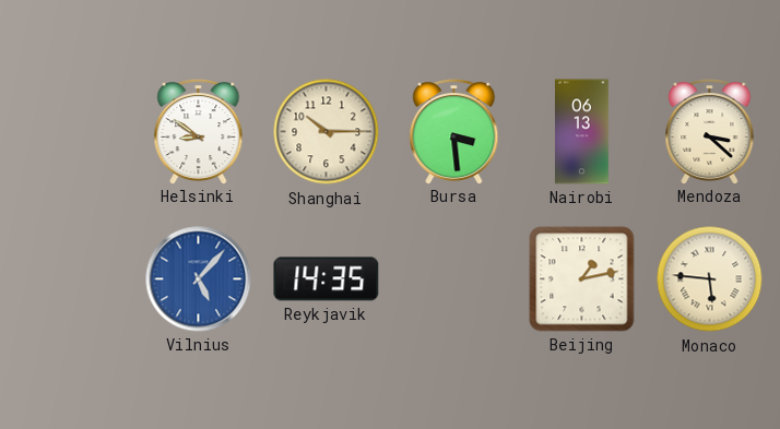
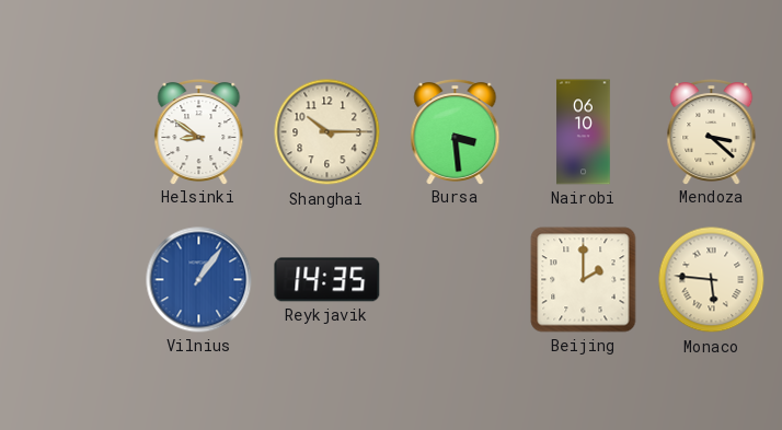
Nairobi: 06:13 -> 06:10
Vilnius: 5:07 -> 1:06
Beijing: 1:13 -> 2:00
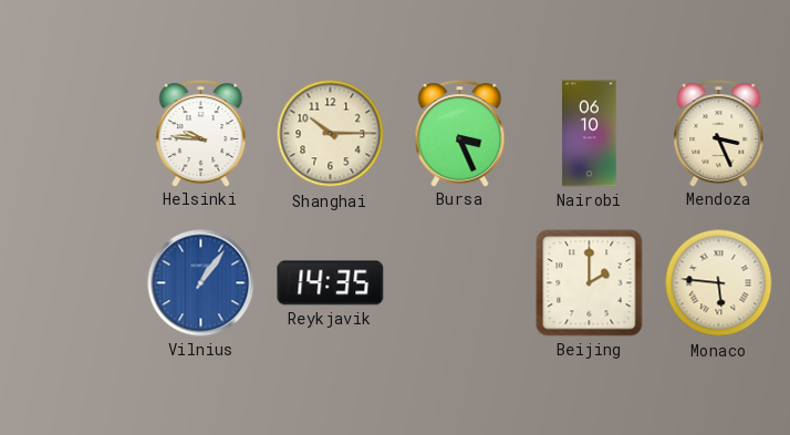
Helsinki: 8:51 -> 9:46
Bursa: 3:29 -> 3:26
Mendoza: 3:22 -> 3:26
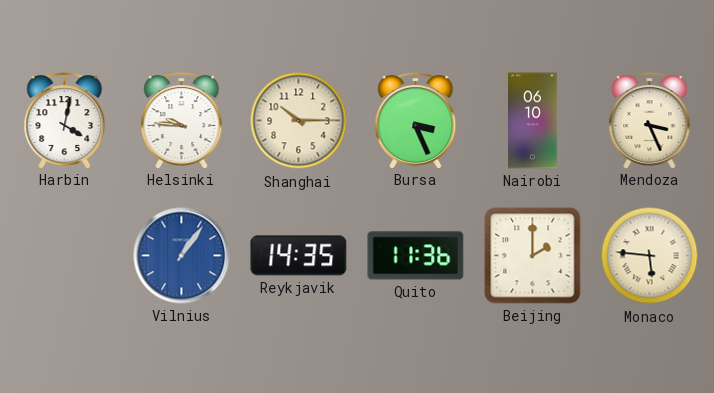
Harbin: none -> 4:02
Quito: none -> 11:36
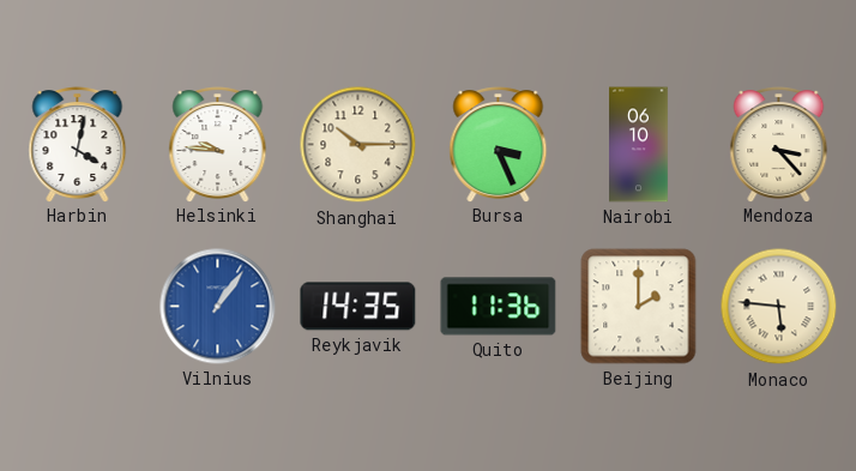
Mendoza: 3:26 -> 3:23
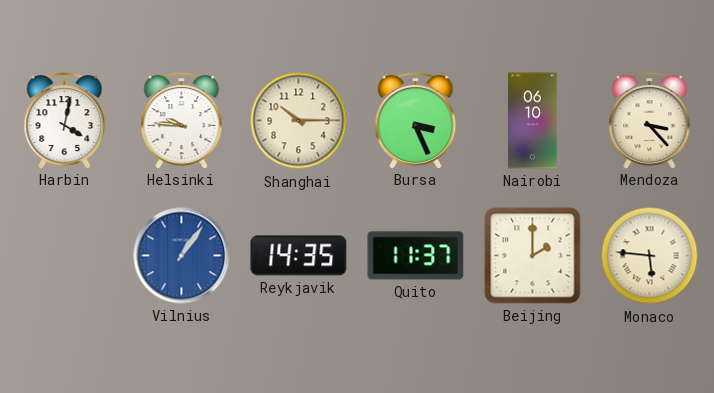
Quito: 11:36 -> 11:37
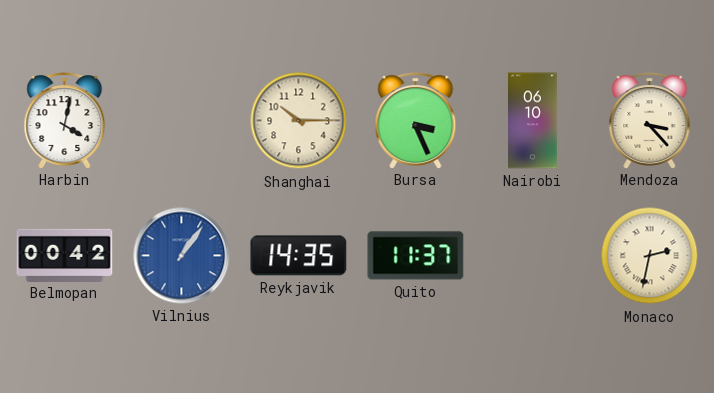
Helsinki: 9:46 -> none
Belmopan: none -> 00:42
Beijing: 2:00 -> none
Monaco: 5:46 -> 2:32
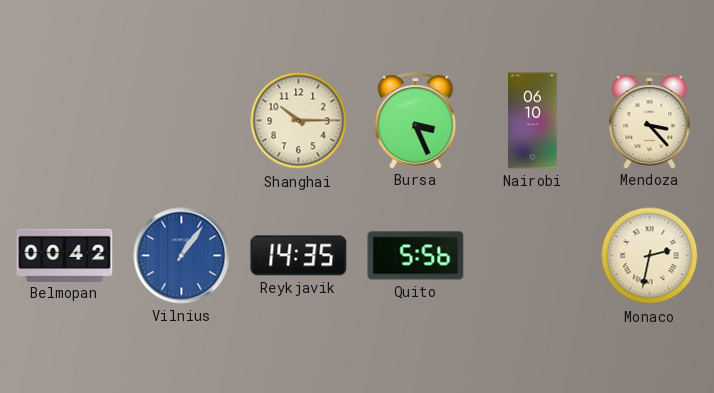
Harbin: 4:02 -> none
Quito: 11:37 -> 5:56
